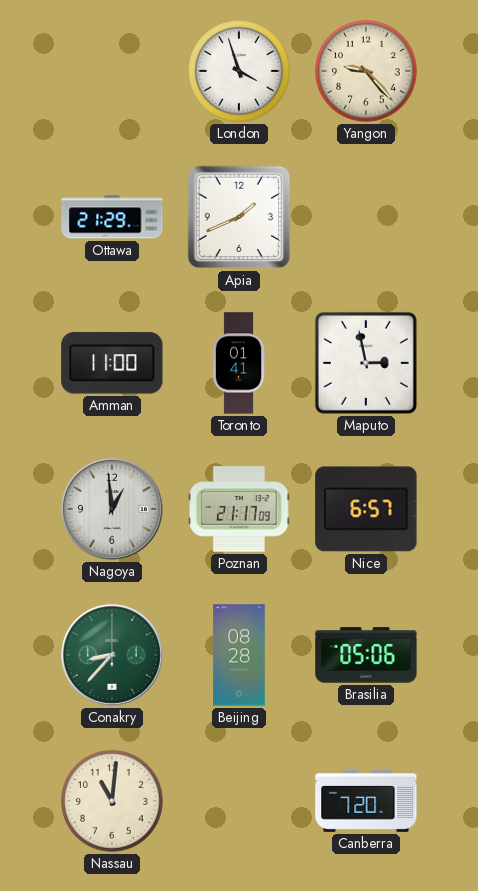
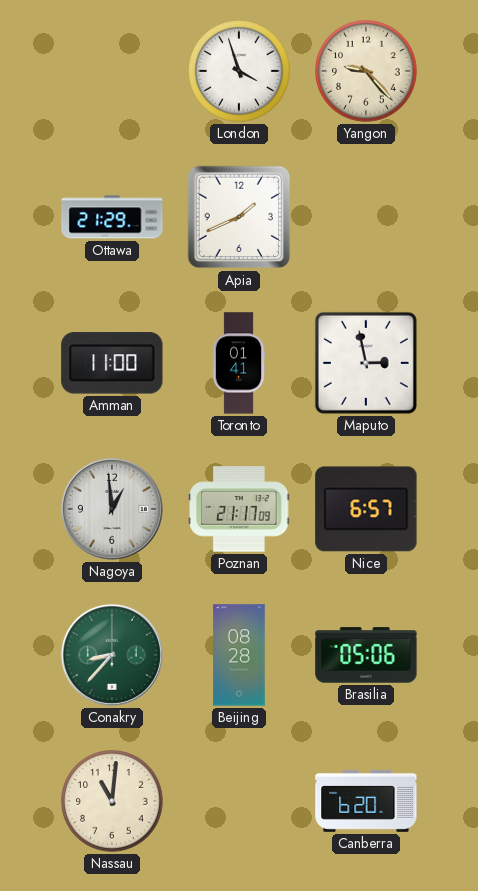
Canberra: 7:20 -> 6:20
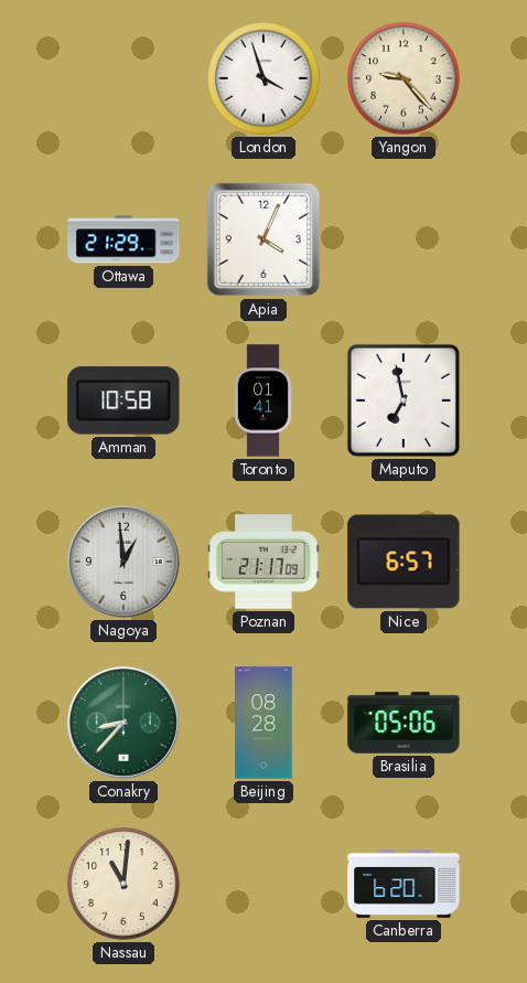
Apia: 1:41 -> 4:04
Amman: 11:00 -> 10:58
Maputo: 2:58 -> 6:58
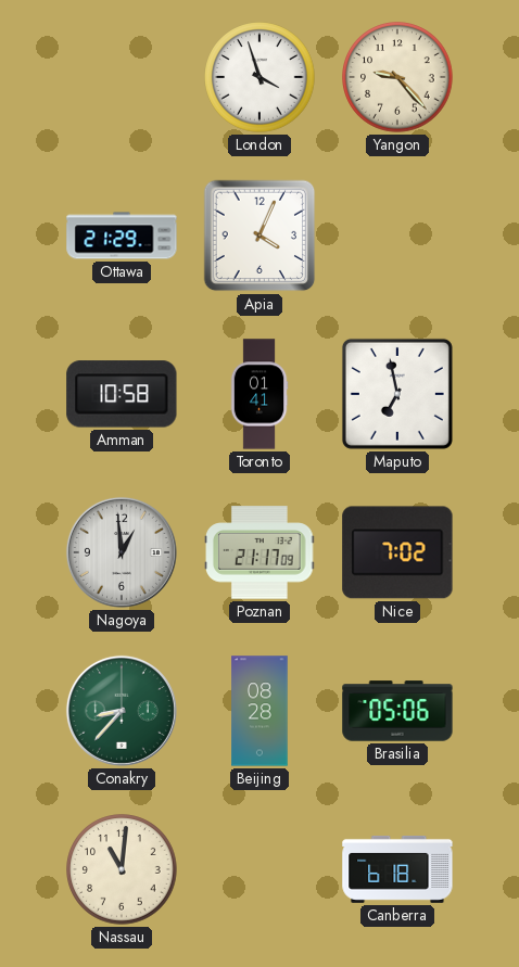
Nice: 6:57 -> 7:02
Canberra: 6:20 -> 6:18
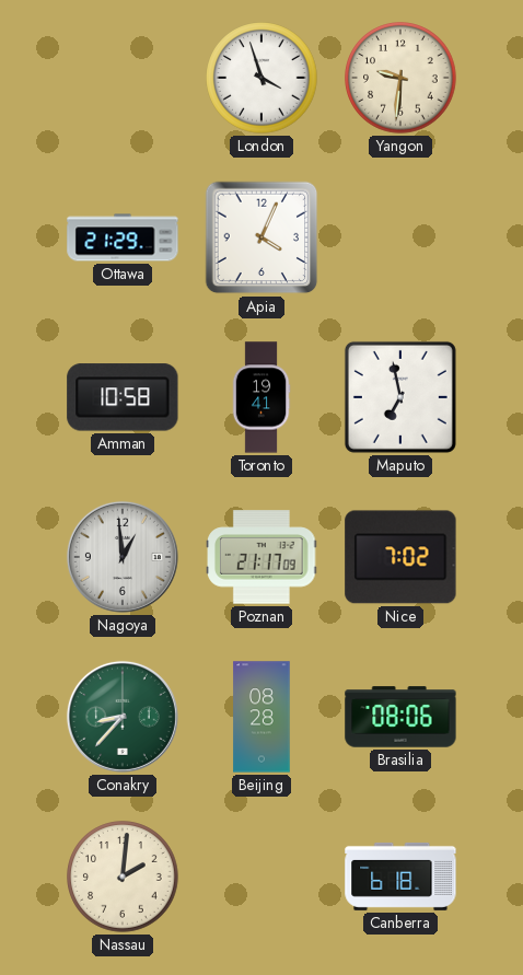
Yangon: 9:23 -> 9:31
Toronto: 01:41 -> 19:41
Brasilia: 05:06 -> 08:06
Nassau: 11:01 -> 2:01
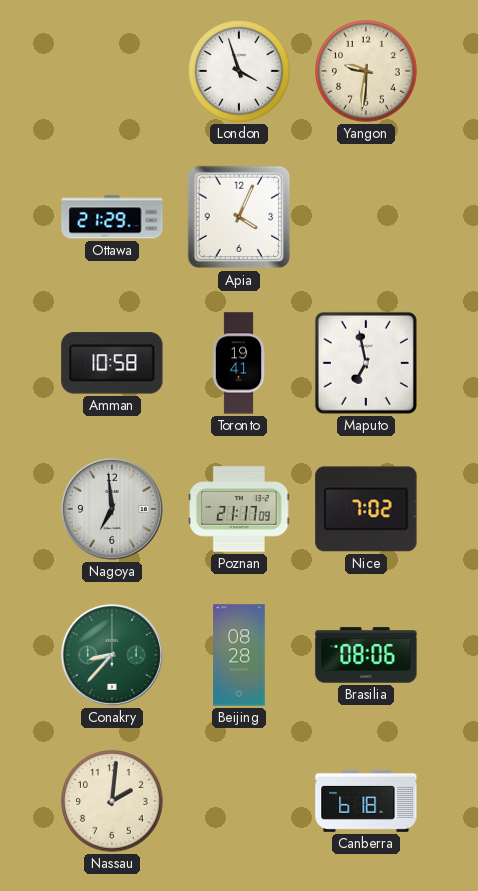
Nagoya: 12:59 -> 6:59
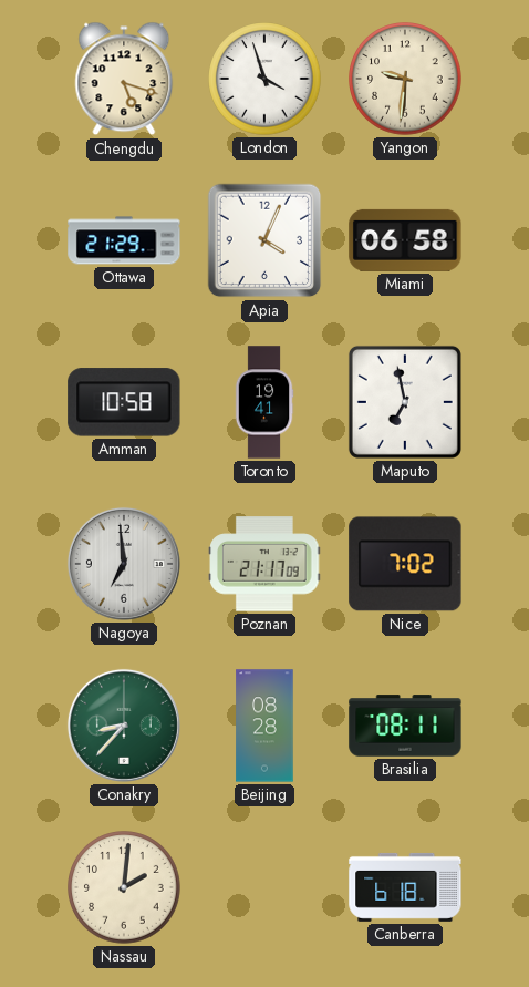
Chengdu: none -> 5:18
Miami: none -> 06:58
Brasilia: 08:06 -> 08:11
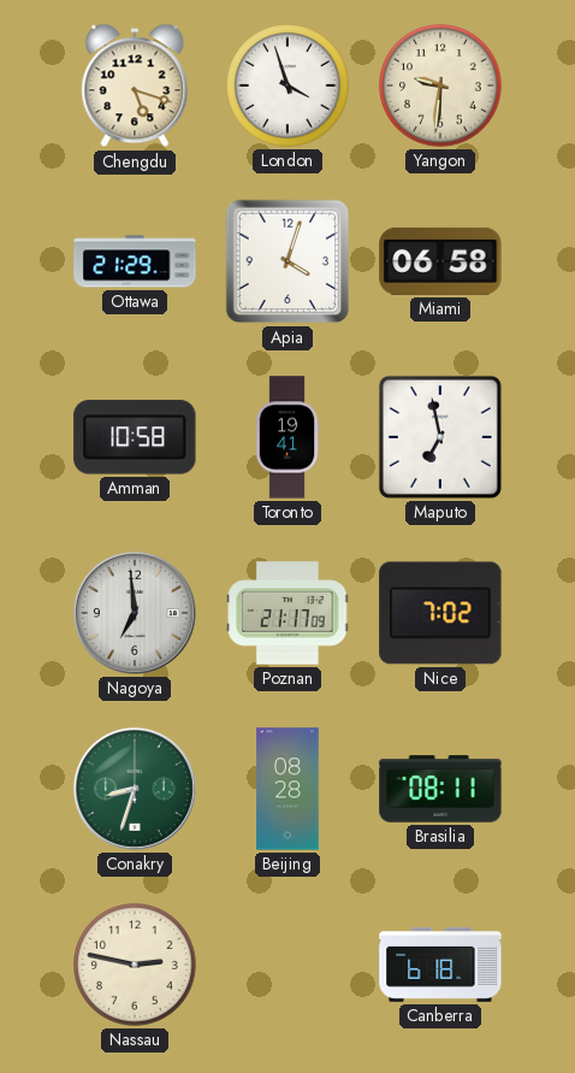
Apia: 4:04 -> 4:03
Conakry: 8:37 -> 8:33
Nassau: 2:01 -> 2:47
